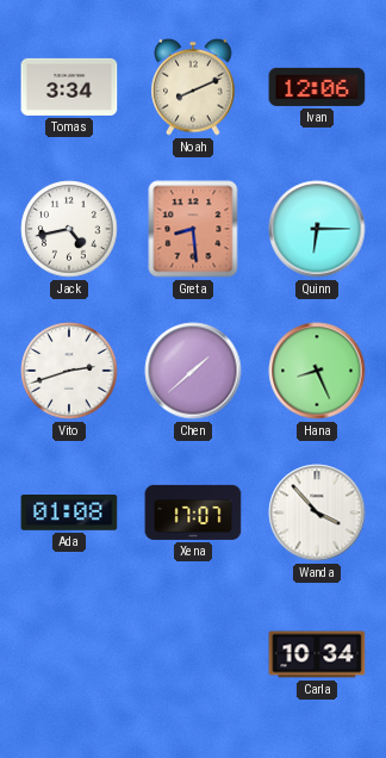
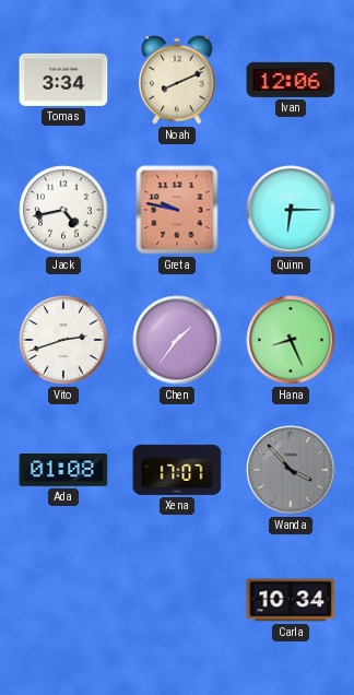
Greta: 8:29 -> 9:47
Chen: 1:38 -> 1:36
Wanda dial: white -> grey
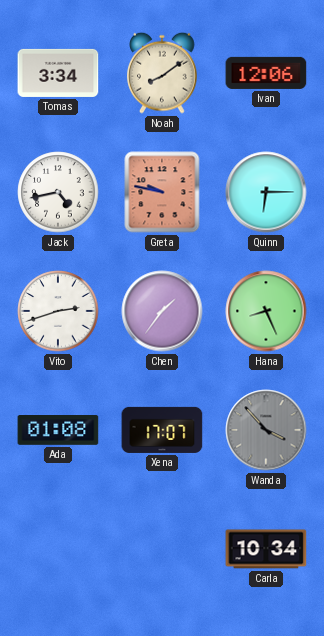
Noah: 8:11 -> 8:09
